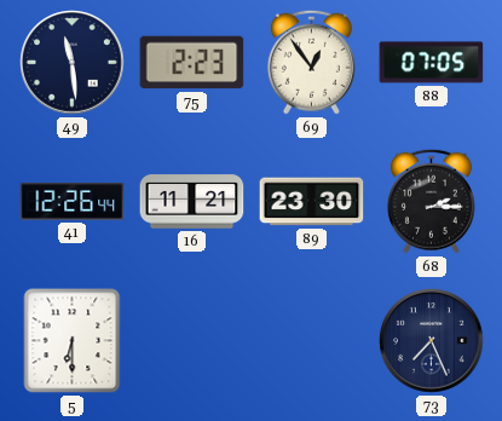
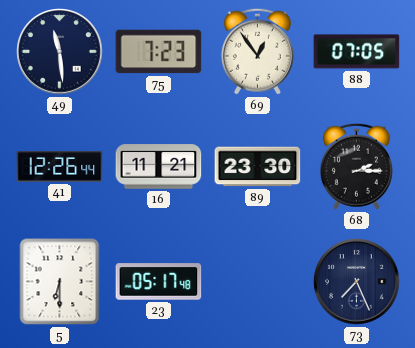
75: 2:23 -> 7:23
23: none -> 05:17
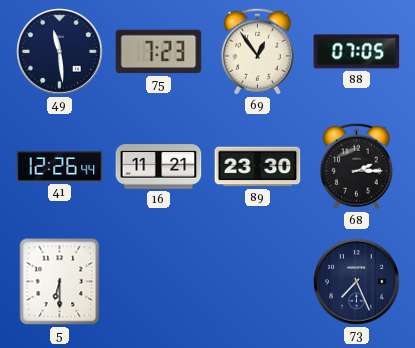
23: 05:17 -> none
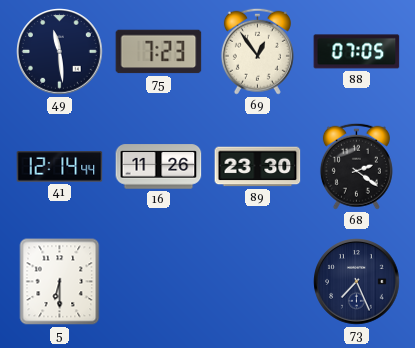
41: 12:26 -> 12:14
16: 11:21 -> 11:26
68: 2:15 -> 2:21
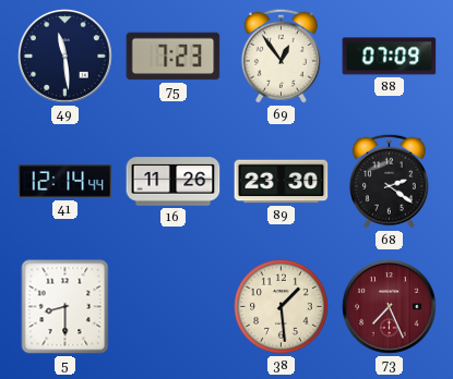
88: 07:05 -> 07:09
5: 6:30 -> 8:30
38: none -> 1:29
73 dial: navy -> burgundy
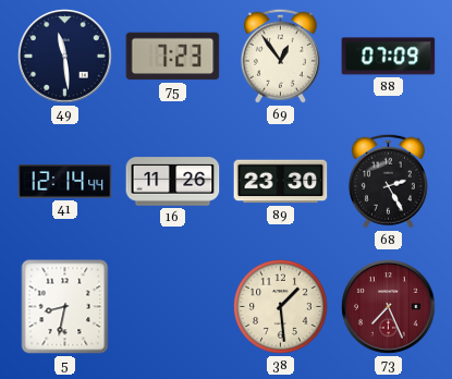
68: 2:21 -> 2:25
5: 8:30 -> 8:32
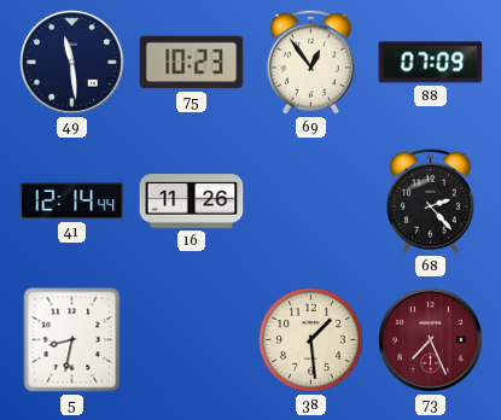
75: 7:23 -> 10:23
89: 23:30 -> none
68: 2:25 -> 2:23
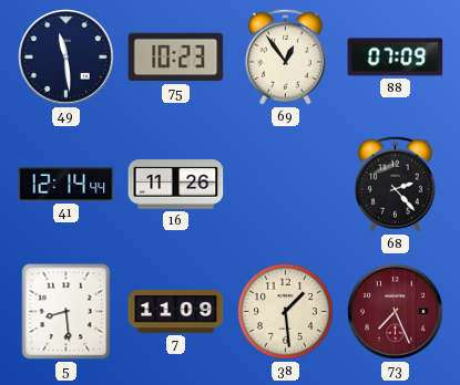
5: 8:32 -> 8:29
7: none -> 11:09
